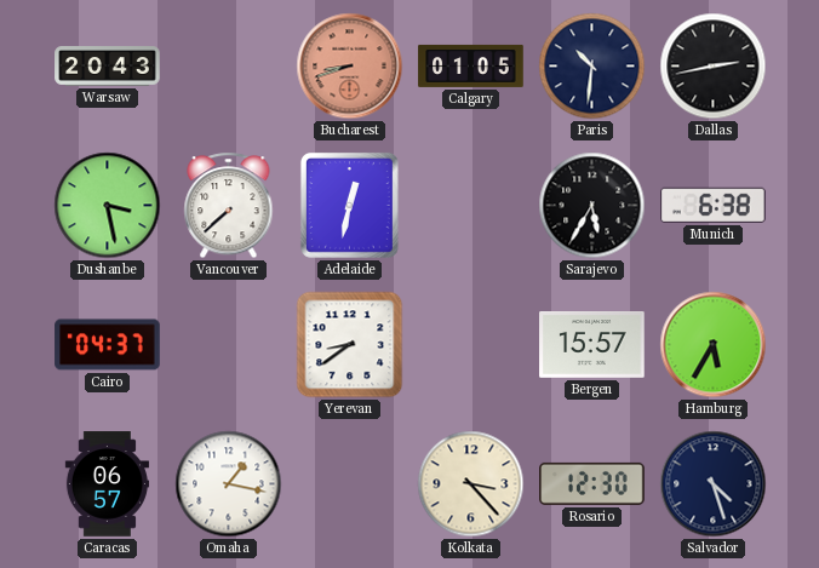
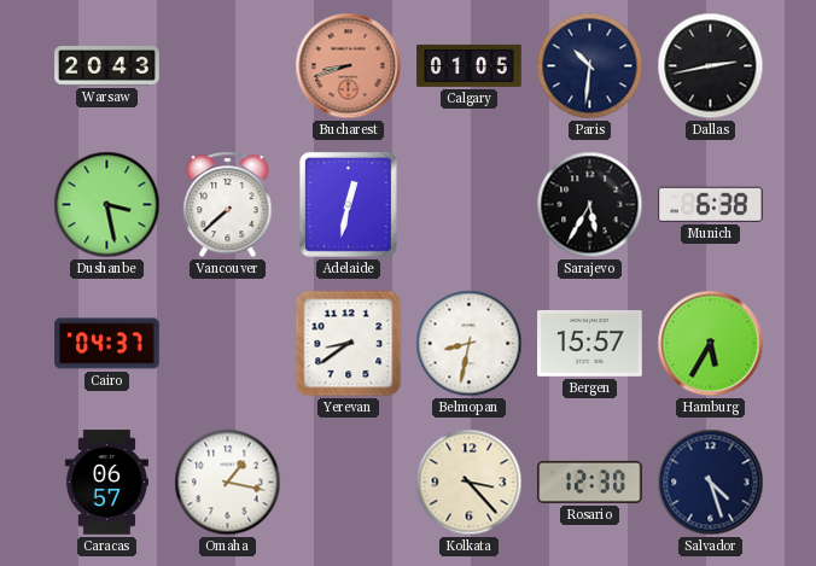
Belmopan: none -> 8:32
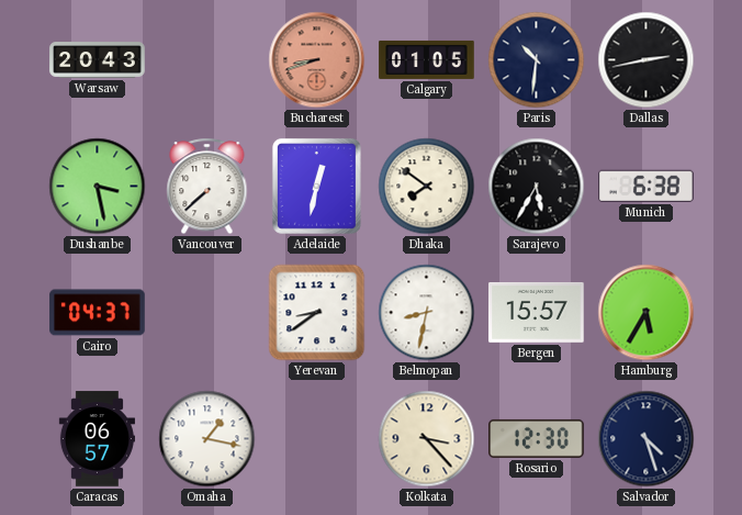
Dhaka: none -> 7:51
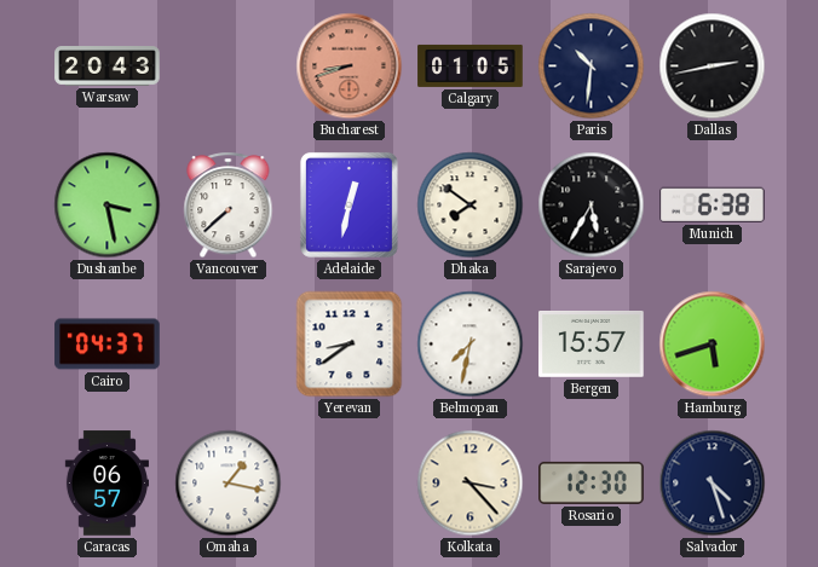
Belmopan: 8:32 -> 7:32
Hamburg: 5:35 -> 5:42
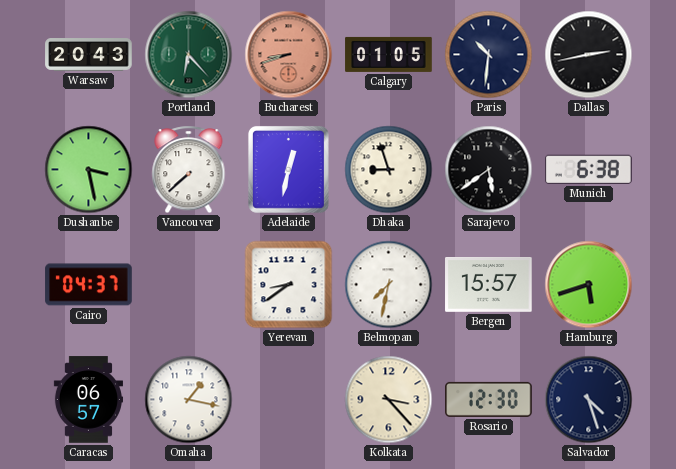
Portland: none -> 6:23
Dhaka: 7:51 -> 8:57
Sarajevo: 5:35 -> 5:39
